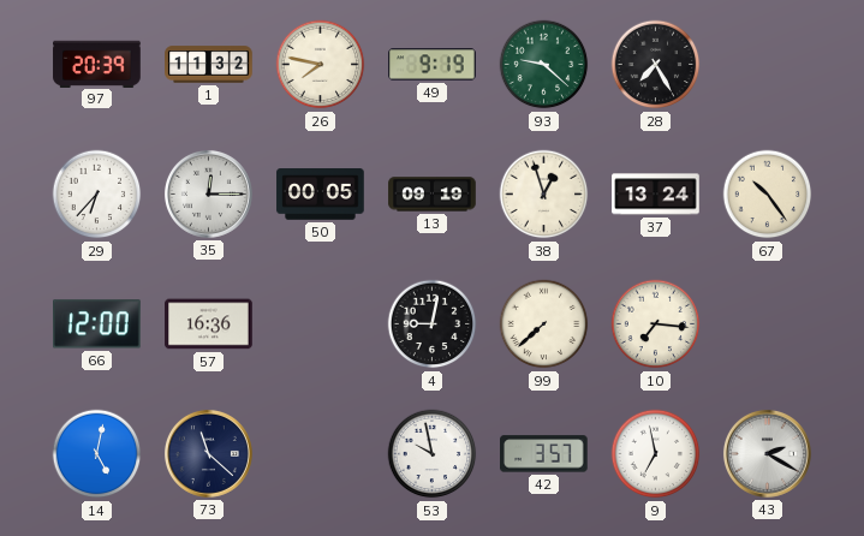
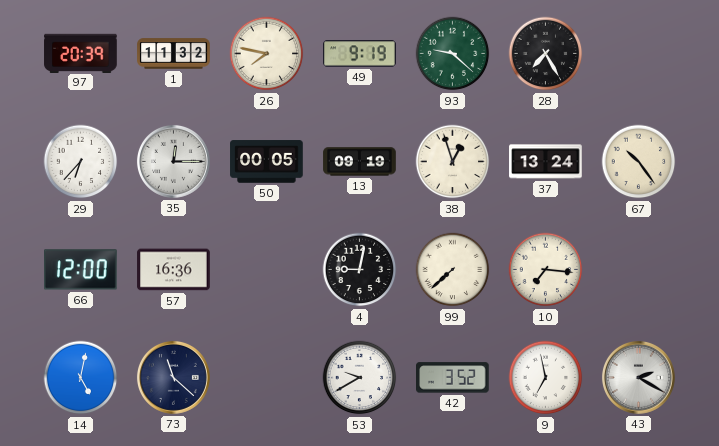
53: 9:58 -> 9:40
42: 3:57 -> 3:52
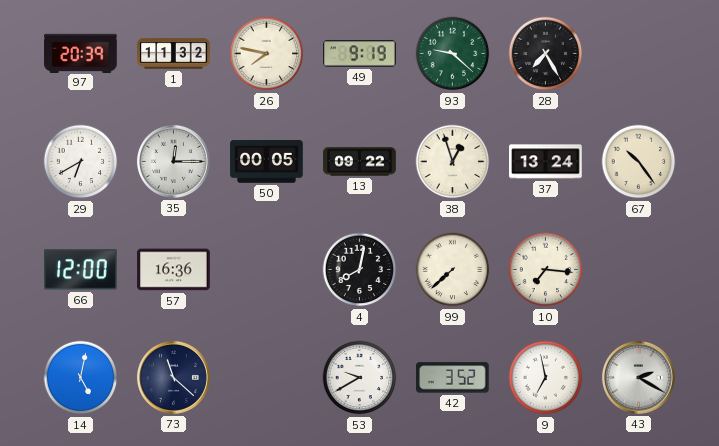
29: 6:37 -> 6:40
13: 09:19 -> 09:22
4: 9:02 -> 8:02
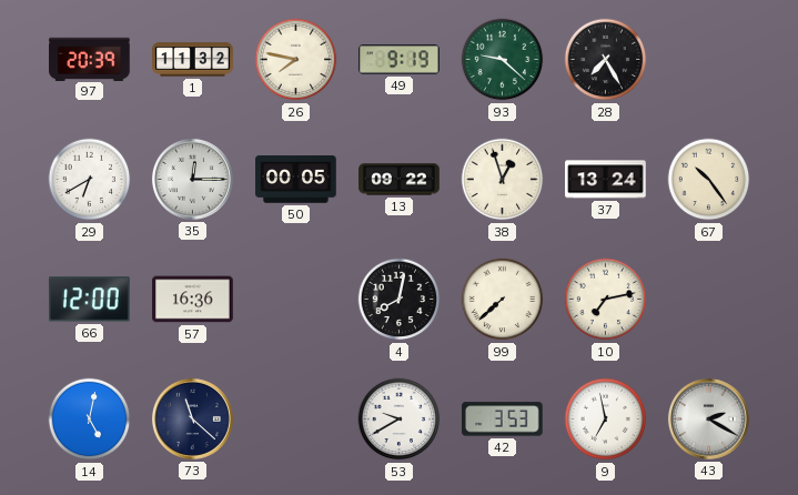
10: 7:16 -> 7:13
42: 3:52 -> 3:53
